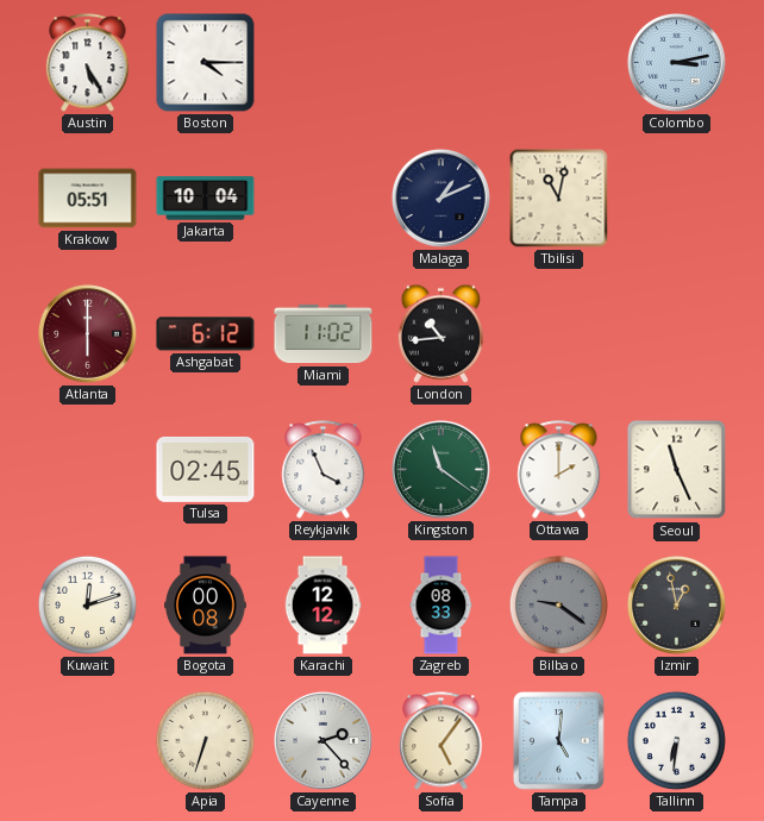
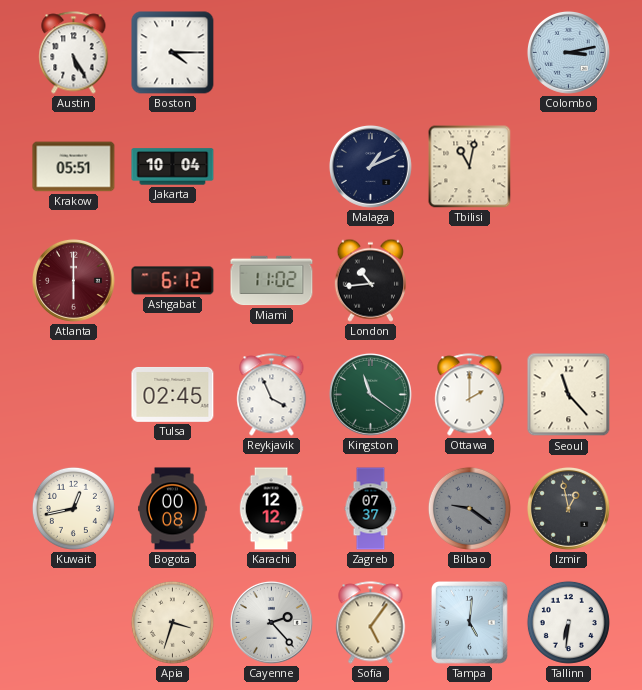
Seoul: 11:26 -> 11:23
Kuwait: 12:12 -> 12:43
Zagreb: 08:33 -> 07:37
Apia: 6:33 -> 3:33
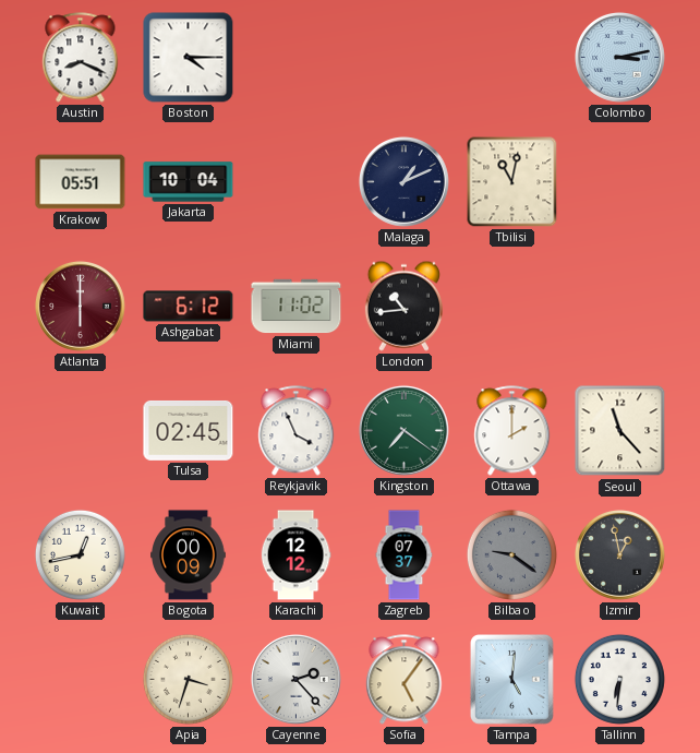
Austin: 5:25 -> 8:19
Kingston: 11:21 -> 7:21
Bogota: 00:08 -> 00:09
